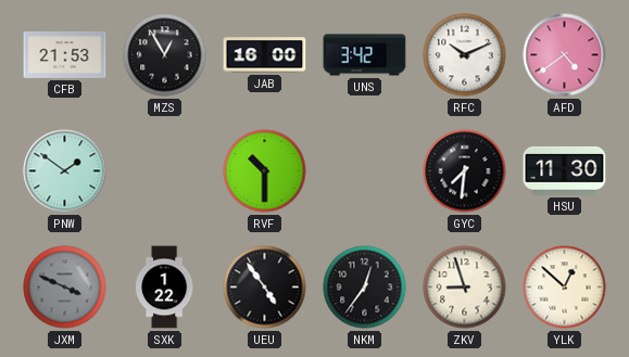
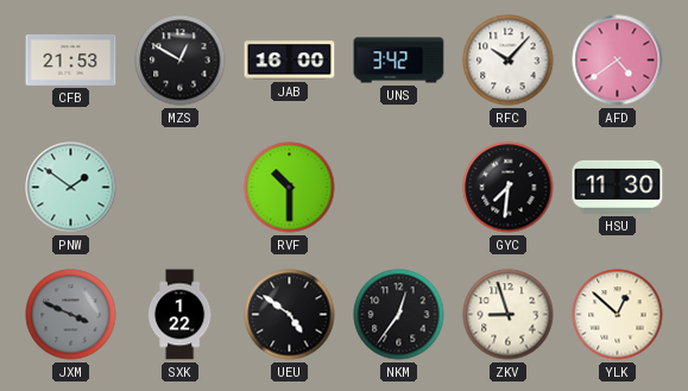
MZS: 12:55 -> 12:50
RFC: 10:11 -> 10:07
UEU: 4:54 -> 4:51
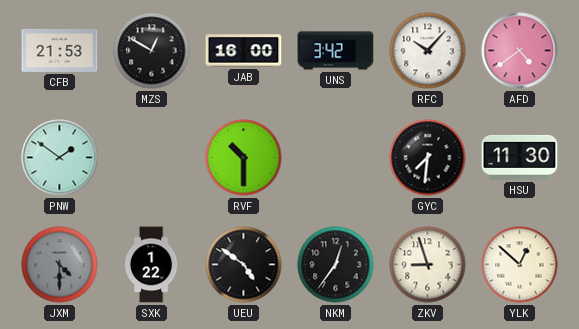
JXM: 3:49 -> 4:30
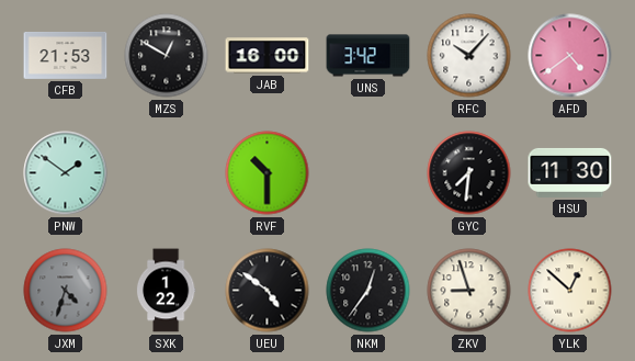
JXM: 4:30 -> 4:33
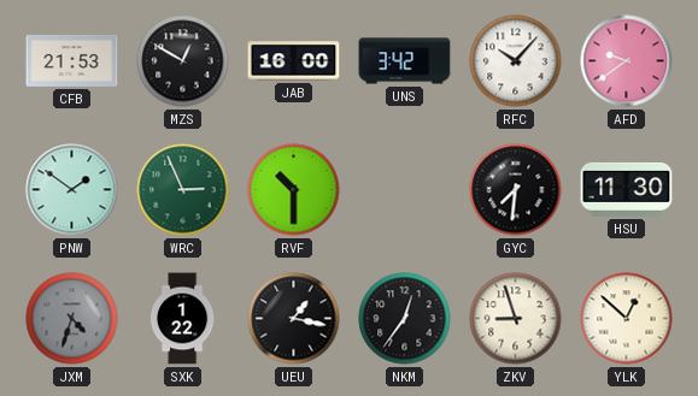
AFD: 4:39 -> 9:39
WRC: none -> 2:56
UEU: 4:51 -> 1:17
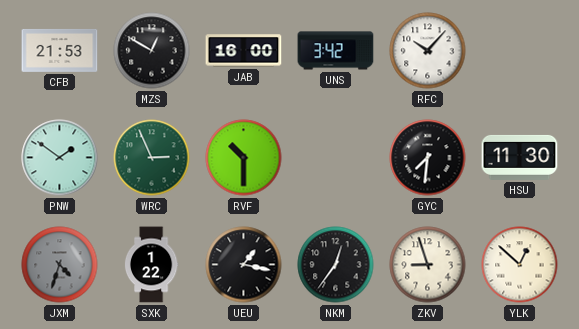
AFD: 9:39 -> none
